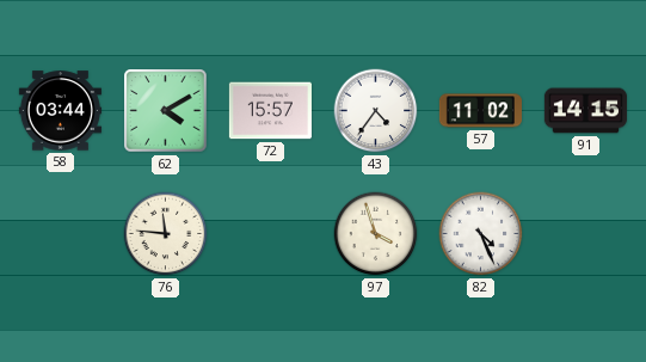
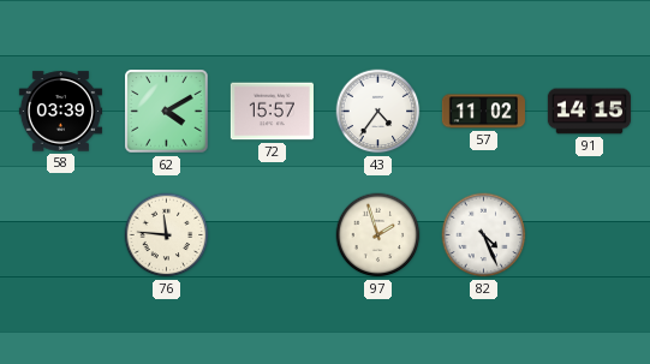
58: 03:44 -> 03:39
97: 3:57 -> 1:57
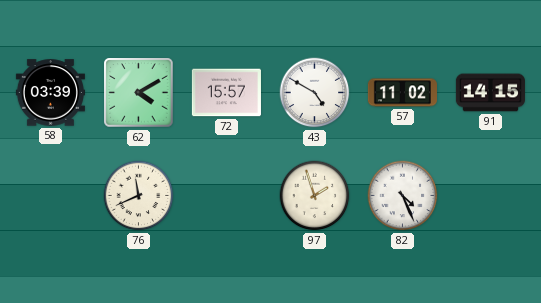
43: 4:36 -> 4:50
76: 11:46 -> 11:41
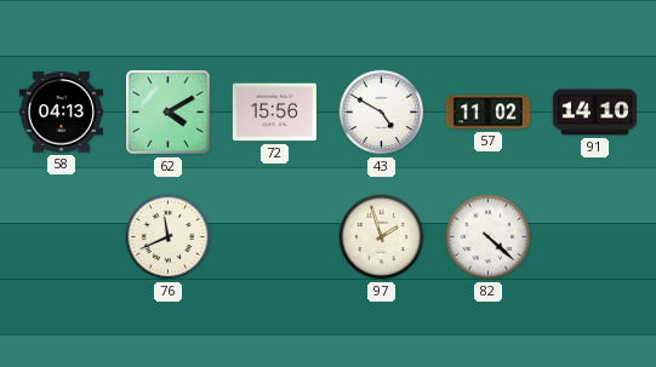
58: 03:39 -> 04:13
72: 15:57 -> 15:56
91: 14:15 -> 14:10
82: 4:26 -> 4:22
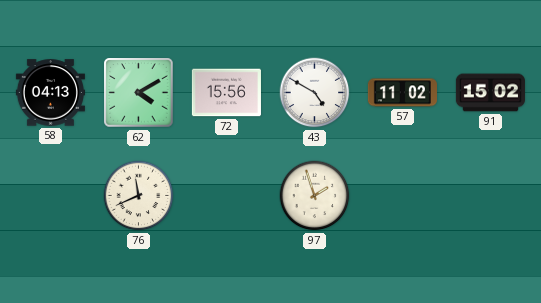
91: 14:10 -> 15:02
82: 4:22 -> none
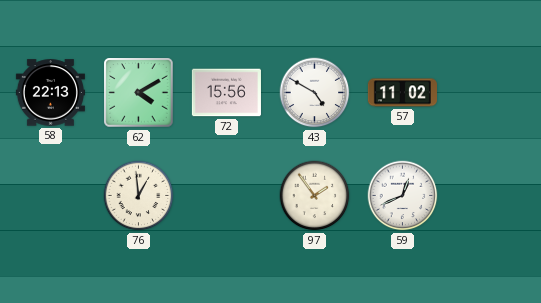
58: 04:13 -> 22:13
91: 15:02 -> none
76: 11:41 -> 12:59
97: 1:57 -> 1:54
59: none -> 12:41
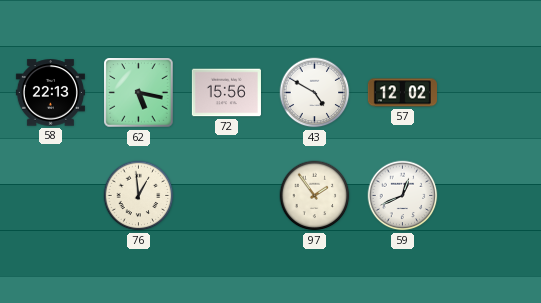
62: 4:10 -> 5:17
57: 11:02 -> 12:02
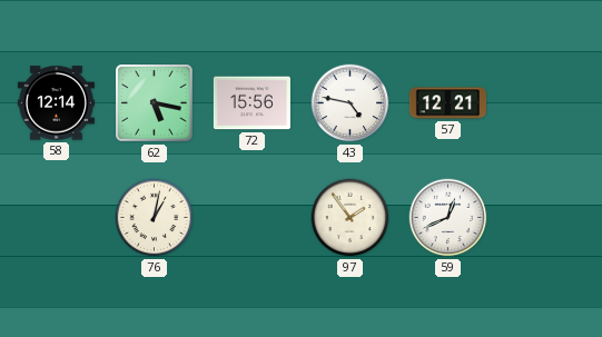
58: 22:13 -> 12:14
43: 4:50 -> 4:47
57: 12:02 -> 12:21
76: 12:59 -> 1:02
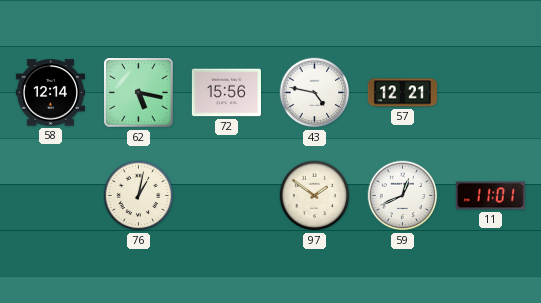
97: 1:54 -> 1:51
11: none -> 11:01
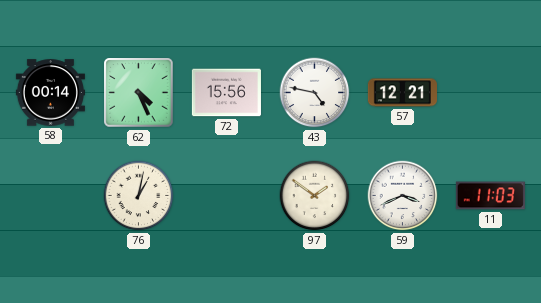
58: 12:14 -> 00:14
62: 5:17 -> 4:26
59: 12:41 -> 3:41
11: 11:01 -> 11:03
